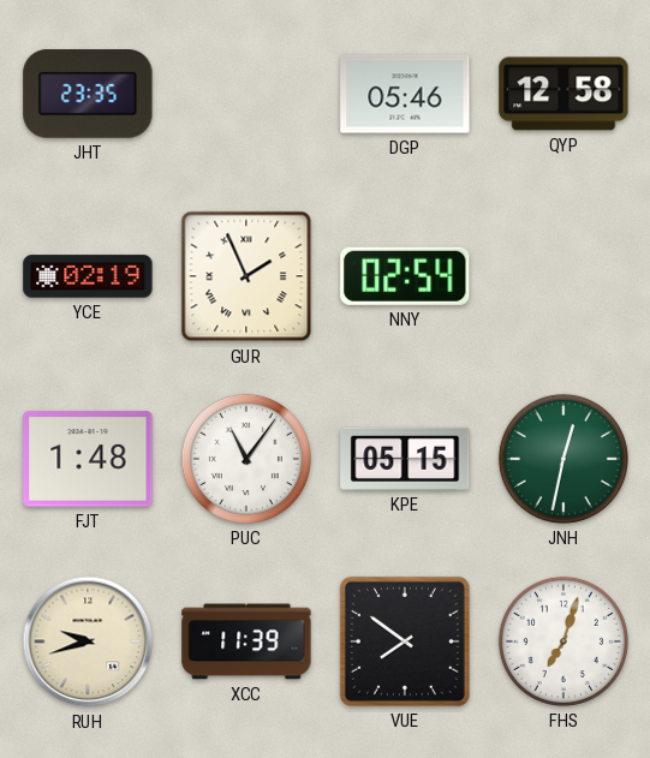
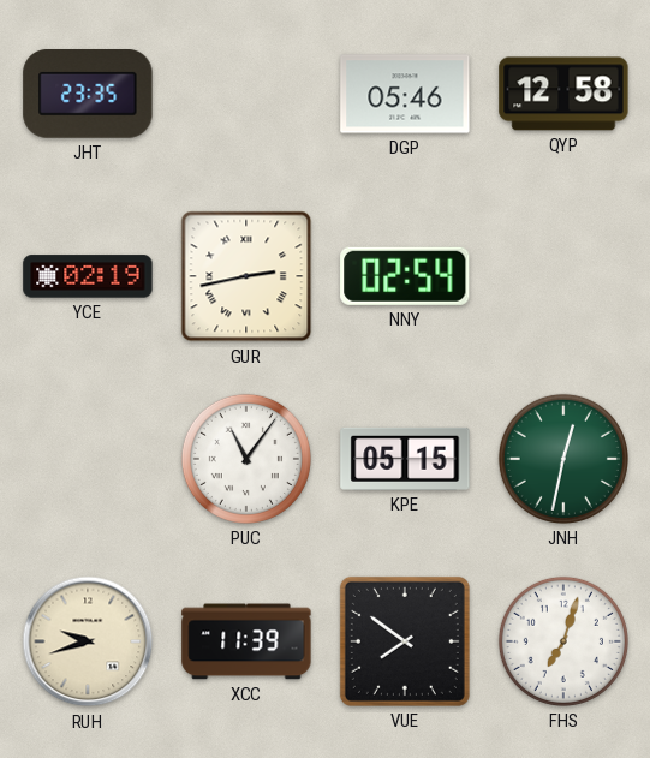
GUR: 1:56 -> 2:43
FJT: 1:48 -> none
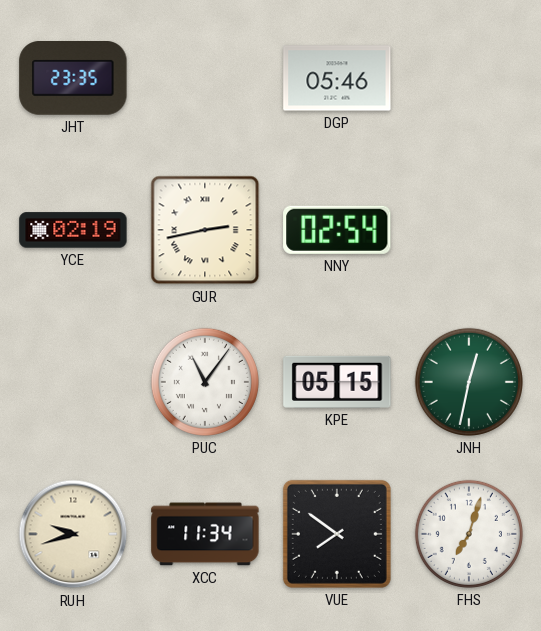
QYP: 12:58 -> none
XCC: 11:39 -> 11:34
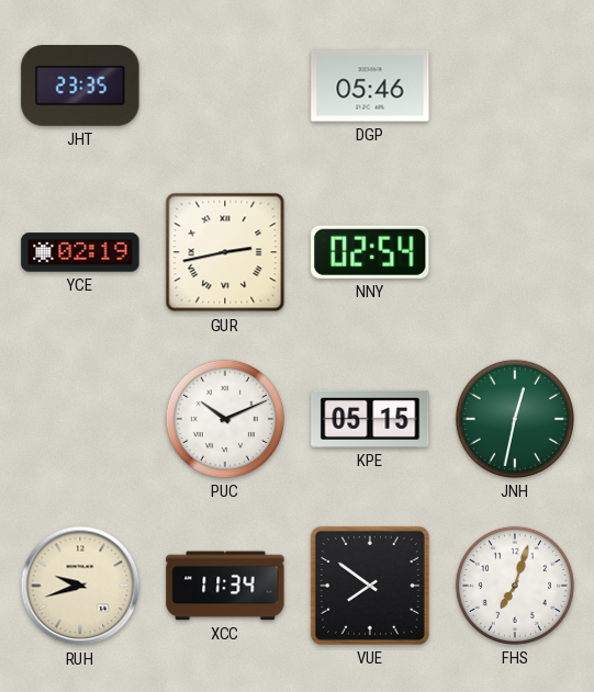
PUC: 11:06 -> 10:11
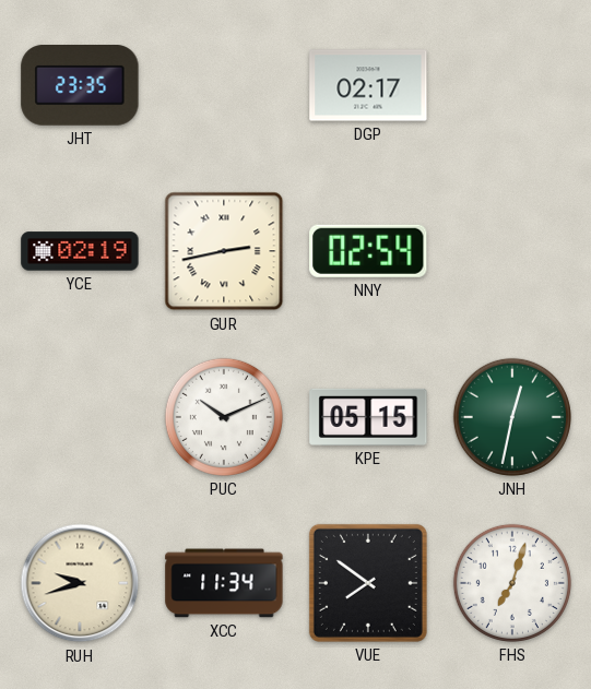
DGP: 05:46 -> 02:17
